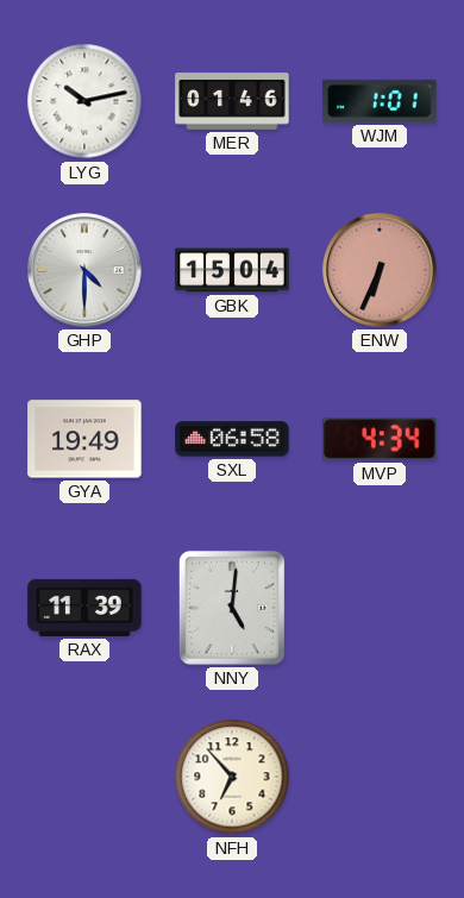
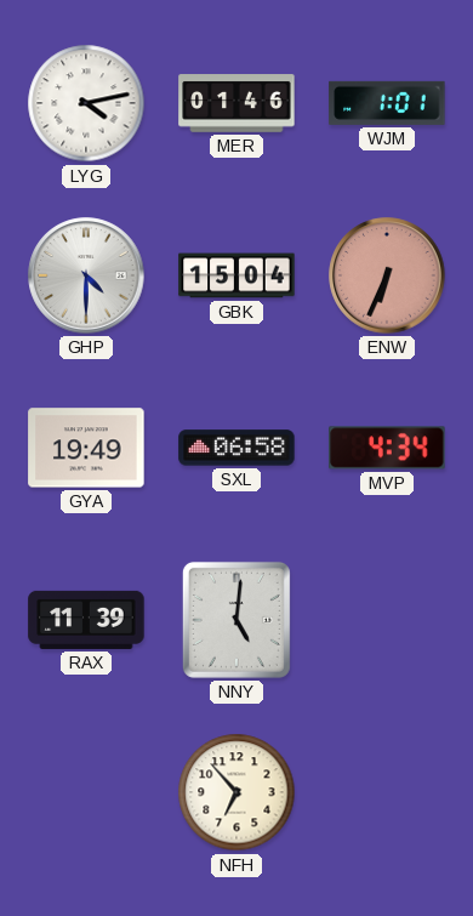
LYG: 10:13 -> 4:13
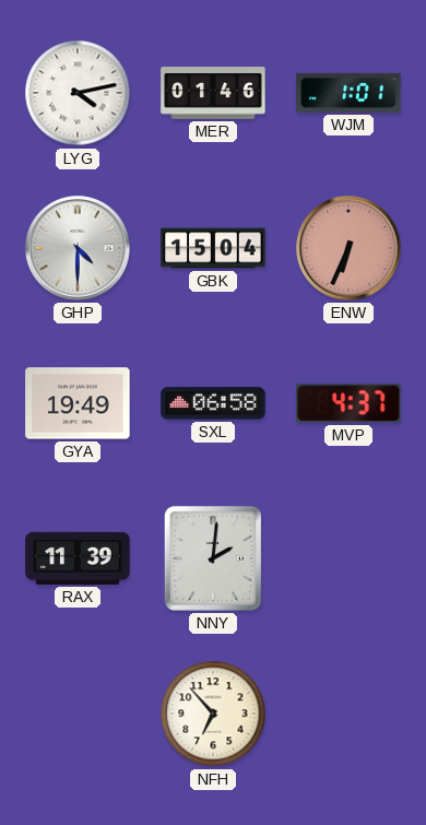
MVP: 4:34 -> 4:37
NNY: 5:01 -> 2:01
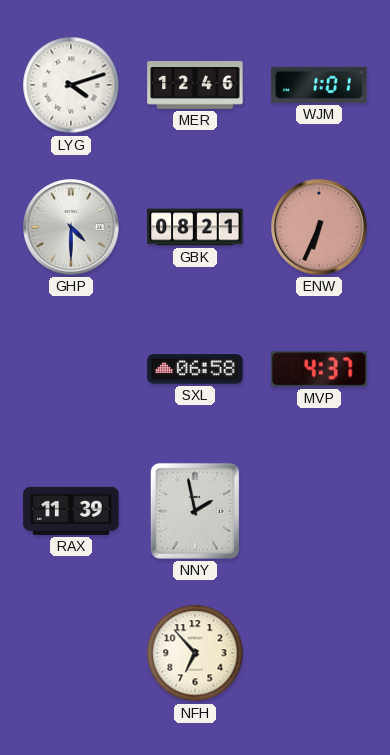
LYG: 4:13 -> 4:12
MER: 01:46 -> 12:46
GBK: 15:04 -> 08:21
GYA: 19:49 -> none
NNY: 2:01 -> 1:58
